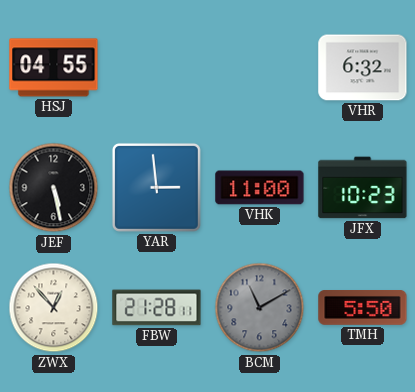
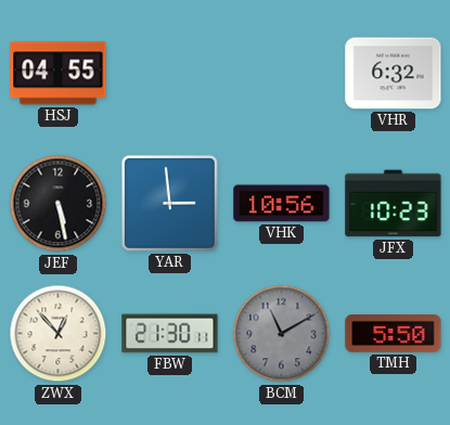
VHK: 11:00 -> 10:56
FBW: 21:28 -> 21:30
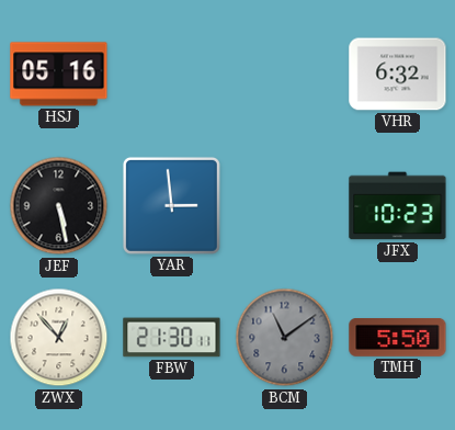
HSJ: 04:55 -> 05:16
VHK: 10:56 -> none
BCM: 11:10 -> 11:09
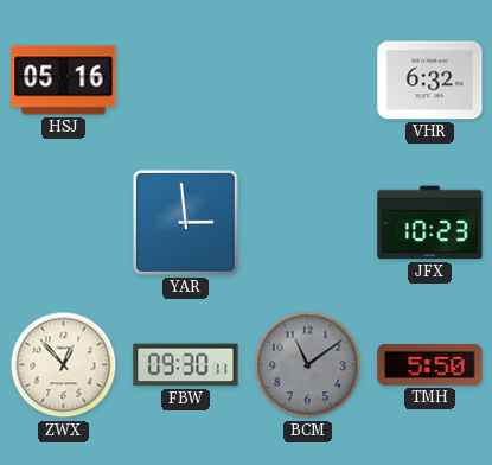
JEF: 5:28 -> none
FBW: 21:30 -> 09:30
